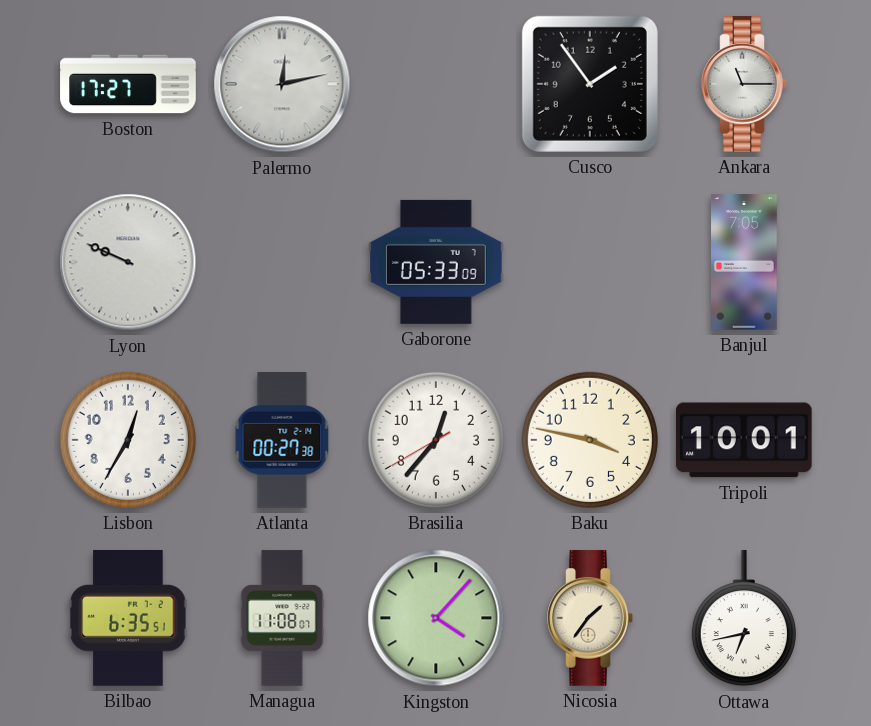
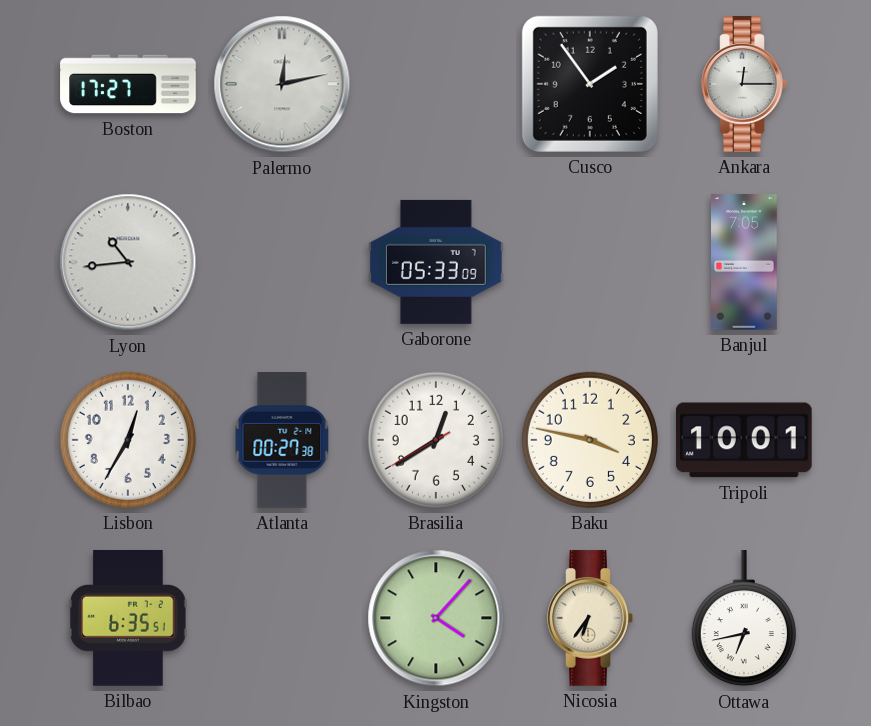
Ankara: 11:15 -> 12:15
Lyon: 9:49 -> 10:44
Brasilia: 12:36 -> 12:39
Managua: 11:08 -> none
Nicosia: 1:36 -> 6:36
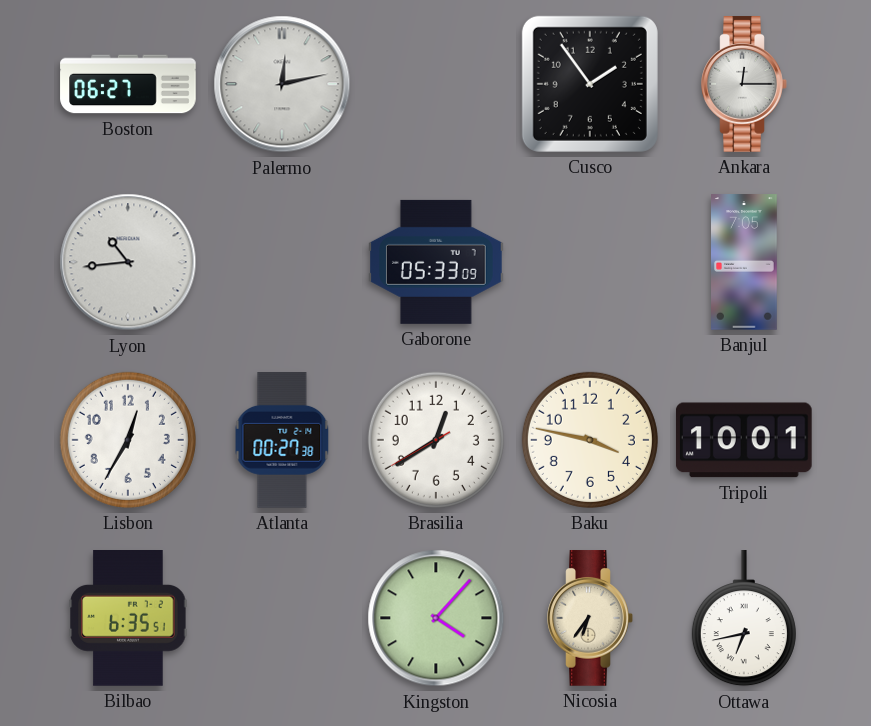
Boston: 17:27 -> 06:27
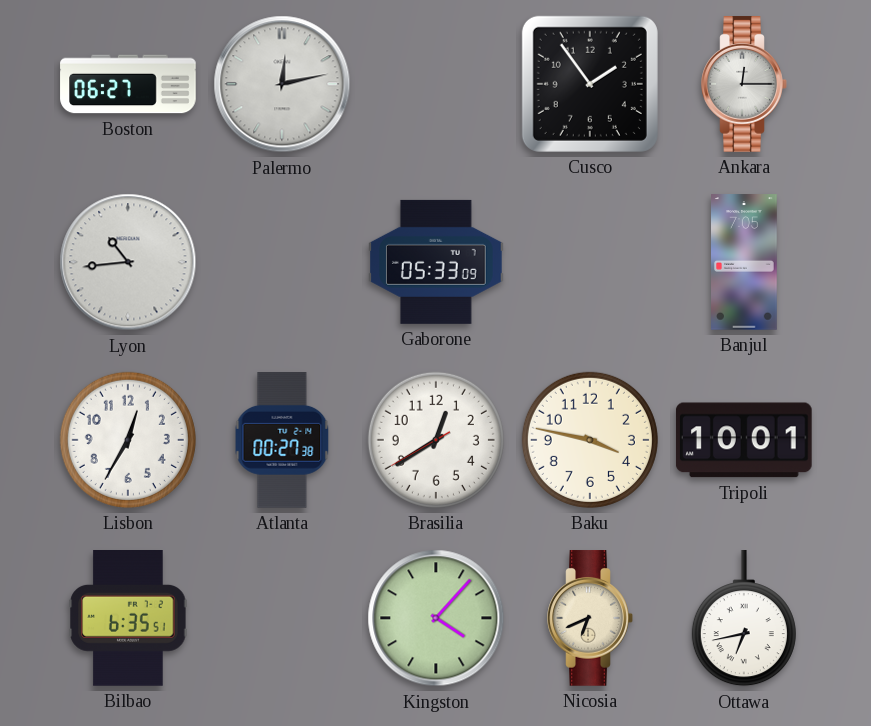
Nicosia: 6:36 -> 6:41
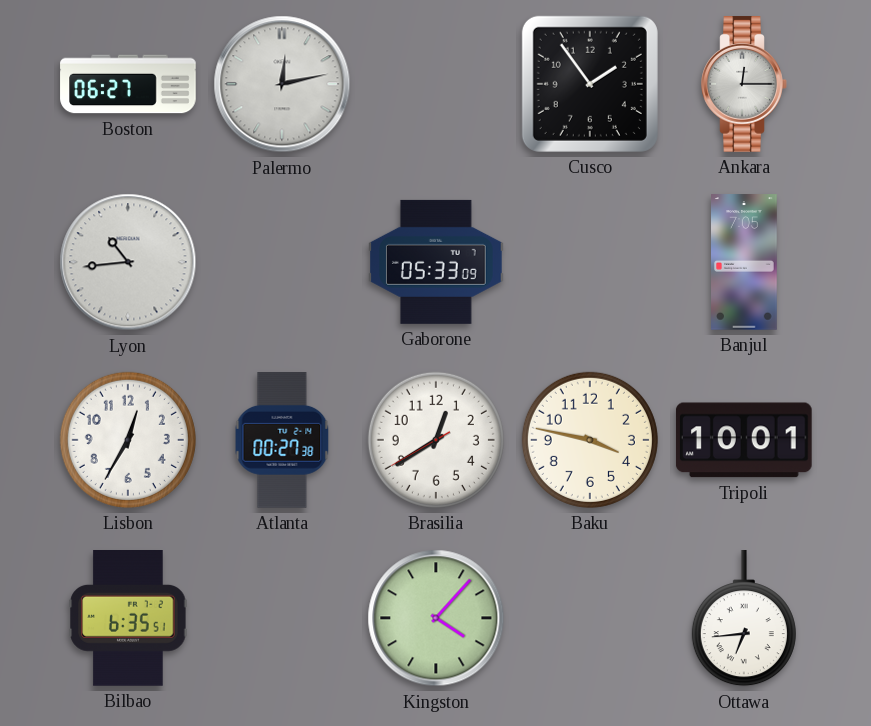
Nicosia: 6:41 -> none
Ottawa: 6:43 -> 6:44
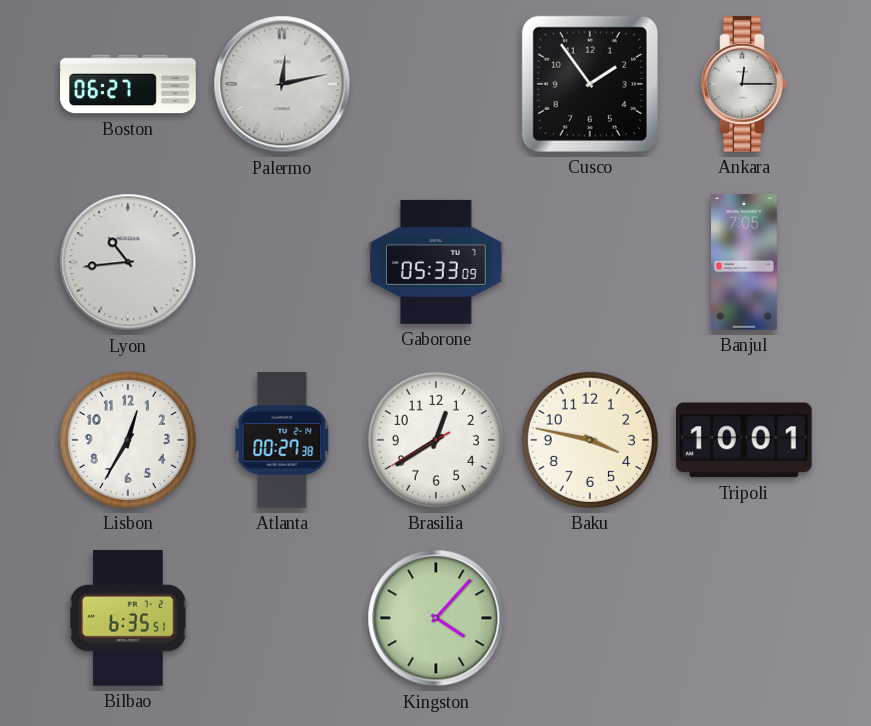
Ottawa: 6:44 -> none
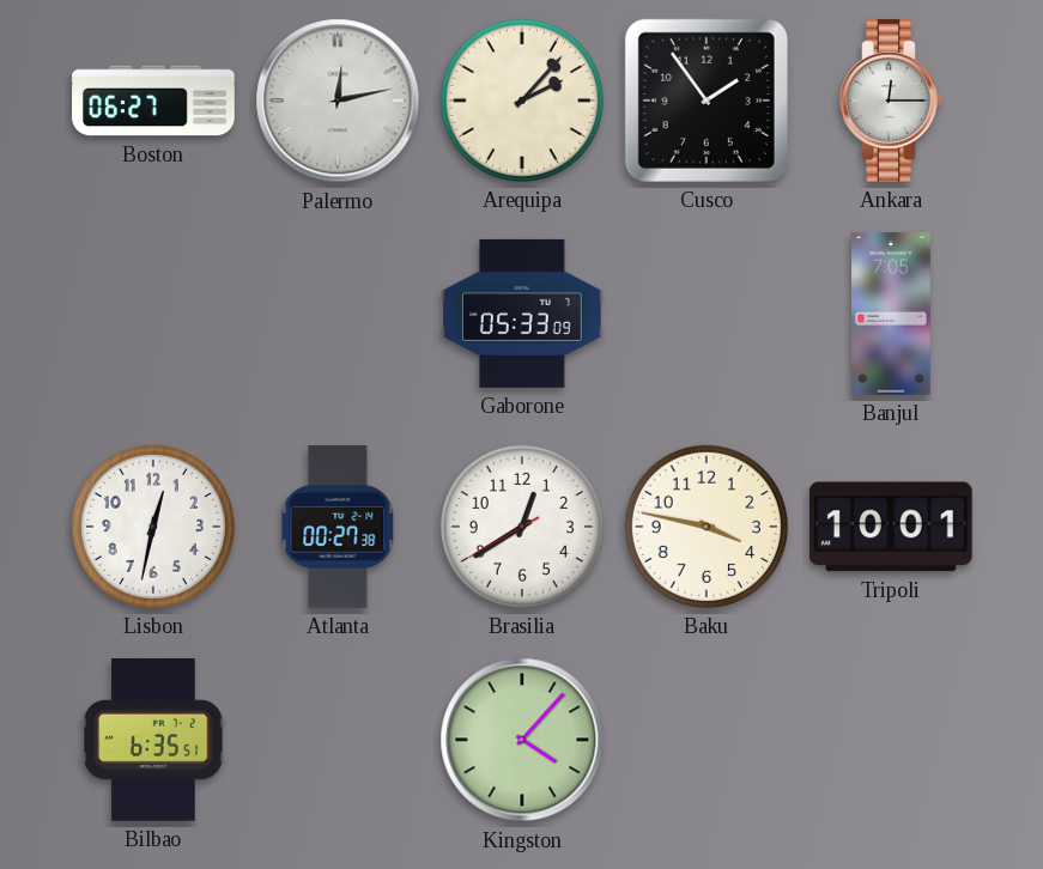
Arequipa: none -> 2:07
Lyon: 10:44 -> none
Lisbon: 12:35 -> 12:32
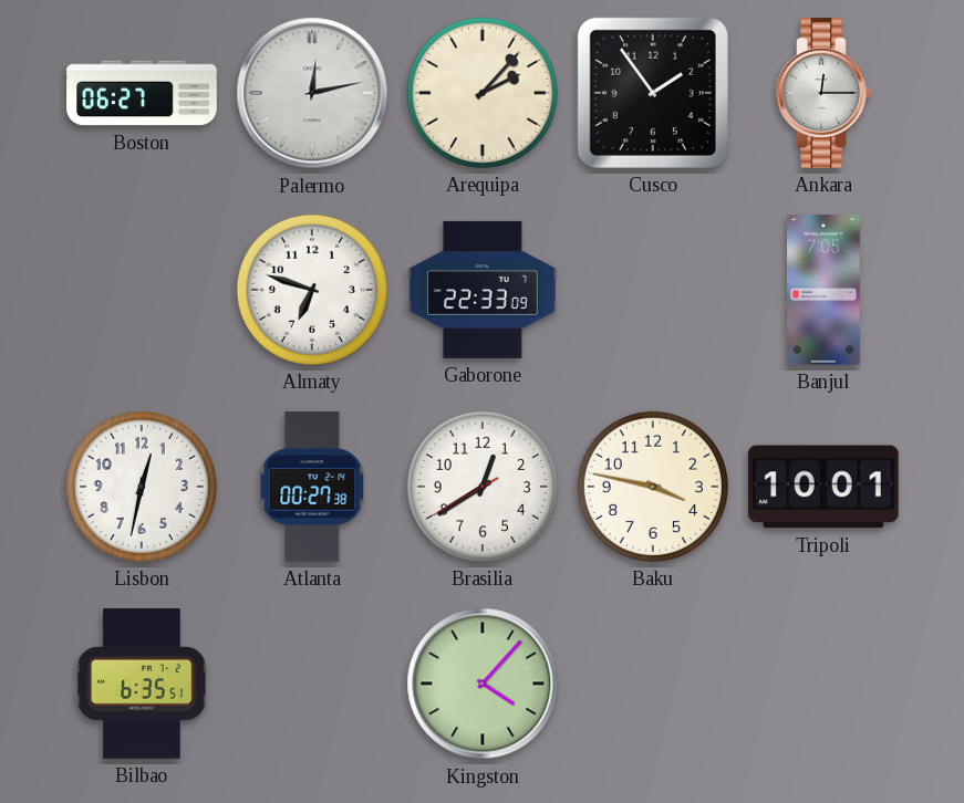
Almaty: none -> 6:48
Gaborone: 05:33 -> 22:33
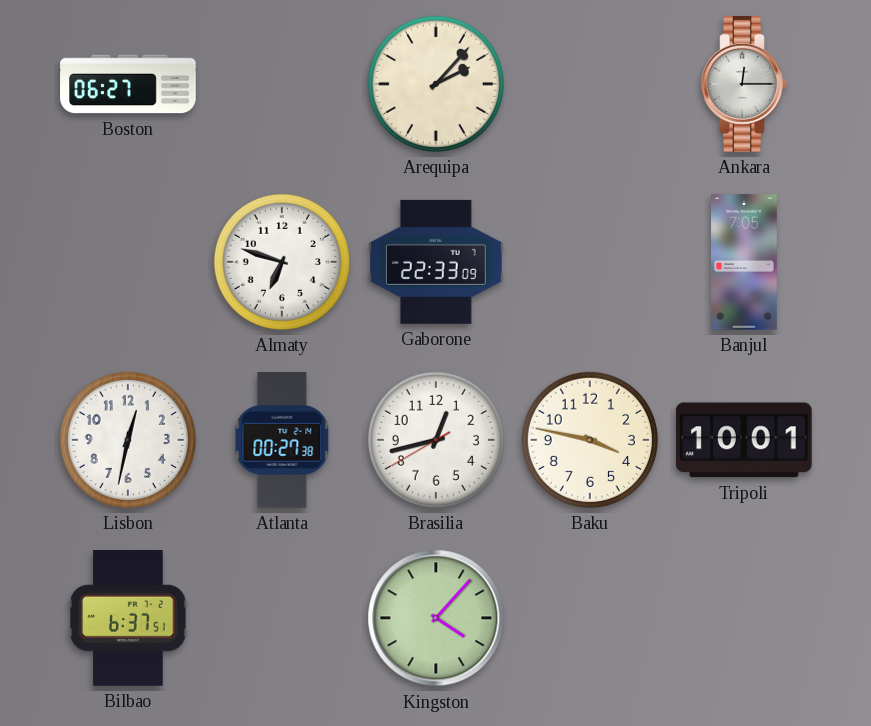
Palermo: 12:13 -> none
Cusco: 1:54 -> none
Brasilia: 12:39 -> 12:42
Bilbao: 6:35 -> 6:37
